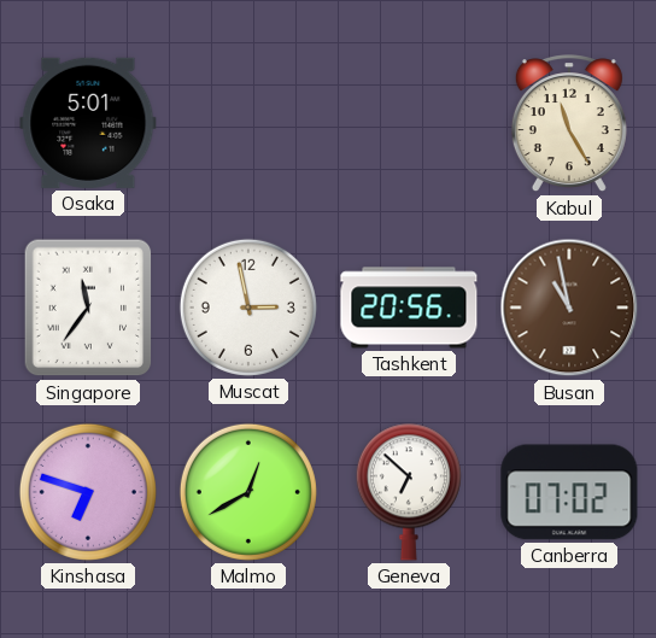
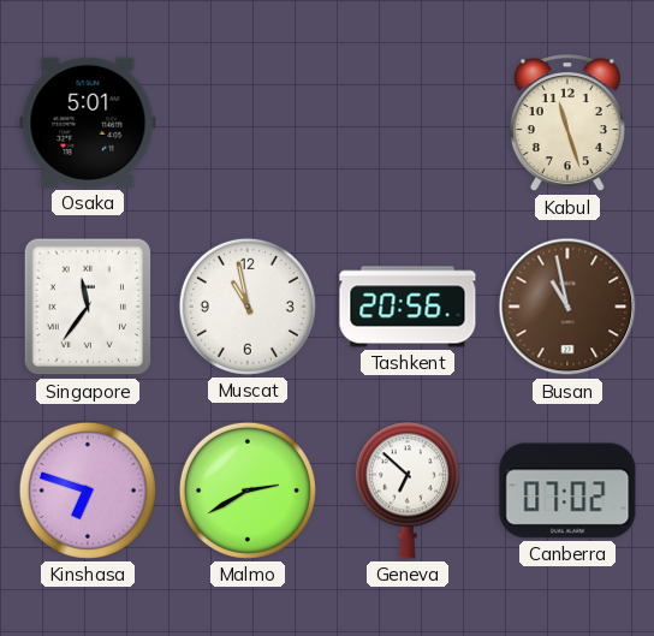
Kabul: 11:25 -> 11:27
Muscat: 2:58 -> 10:58
Malmo: 12:40 -> 2:40
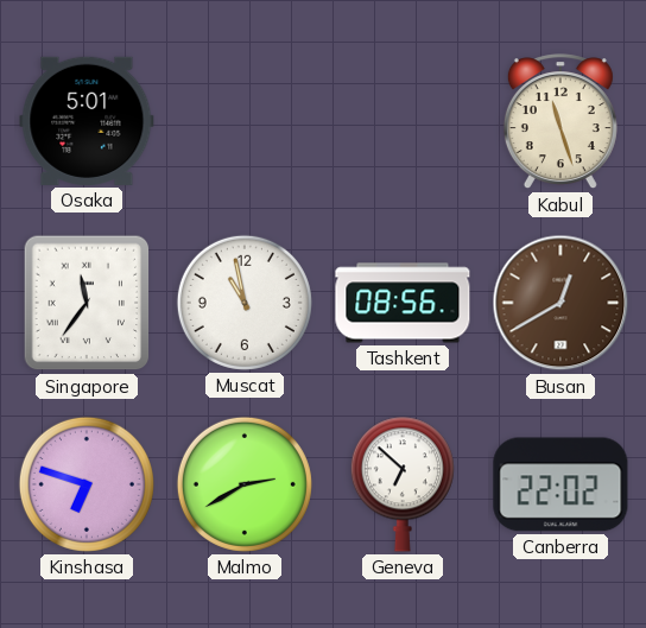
Tashkent: 20:56 -> 08:56
Busan: 10:58 -> 12:40
Canberra: 07:02 -> 22:02
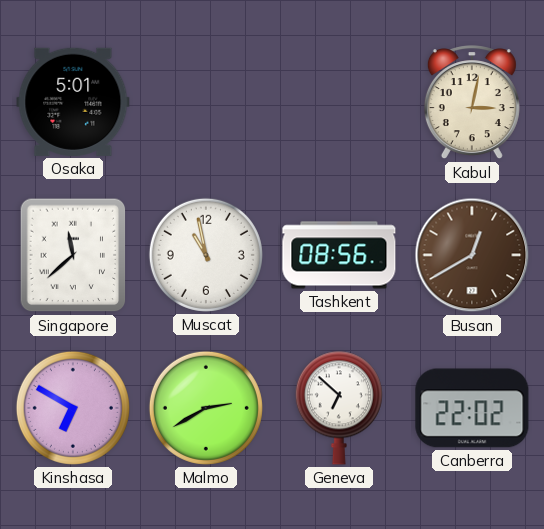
Kabul: 11:27 -> 3:02
Singapore: 11:36 -> 11:38
Kinshasa: 6:48 -> 6:50
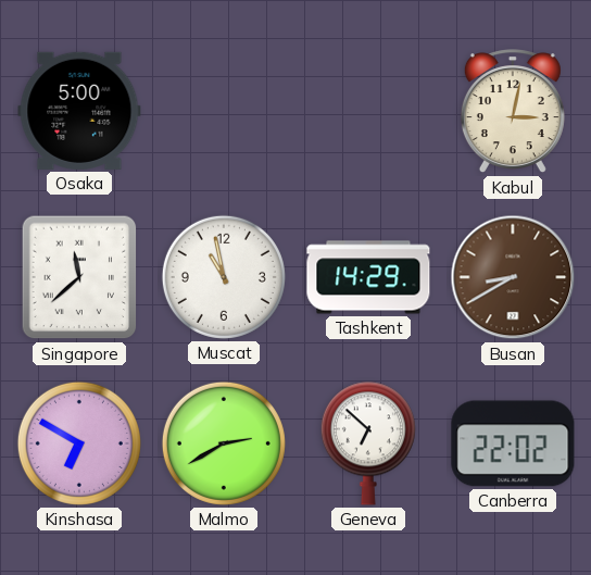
Osaka: 5:01 -> 5:00
Tashkent: 08:56 -> 14:29
Busan: 12:40 -> 8:40
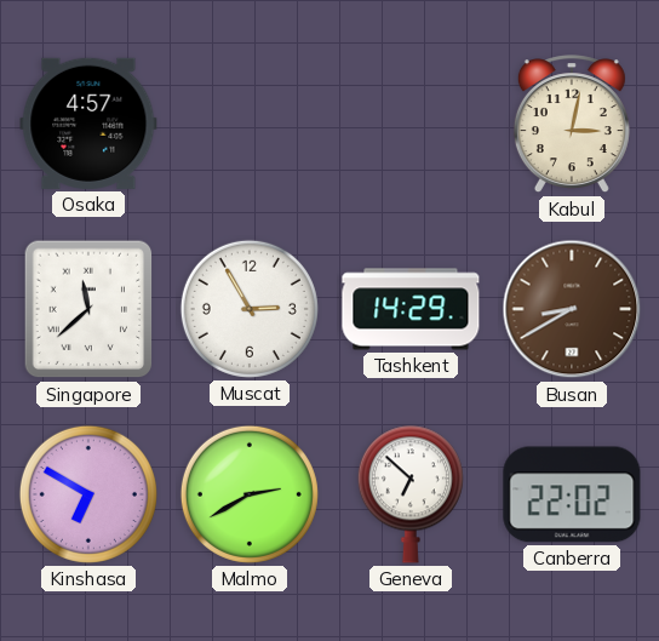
Osaka: 5:00 -> 4:57
Muscat: 10:58 -> 2:55
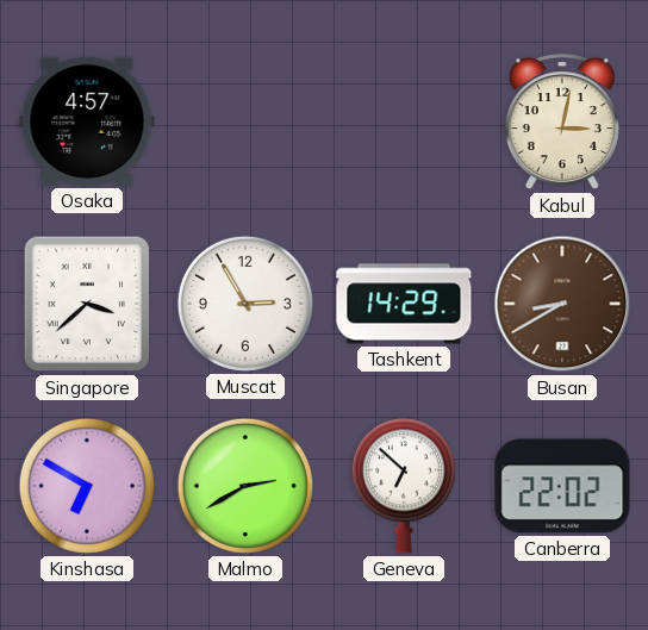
Singapore: 11:38 -> 3:38
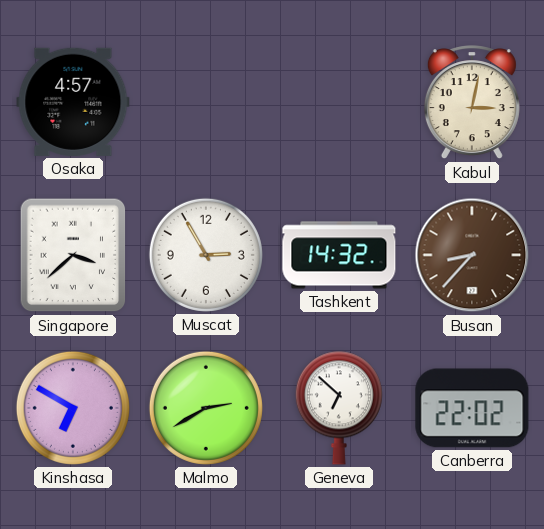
Tashkent: 14:29 -> 14:32
Busan: 8:40 -> 8:37
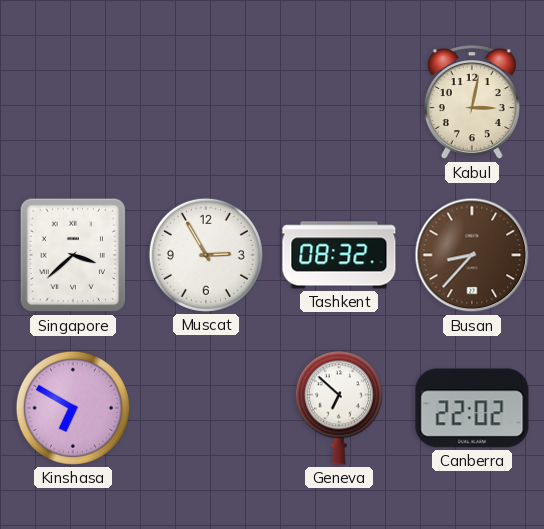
Osaka: 4:57 -> none
Tashkent: 14:32 -> 08:32
Malmo: 2:40 -> none
